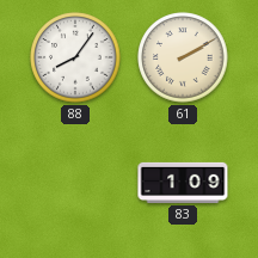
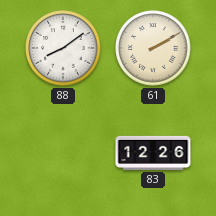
88: 8:06 -> 8:09
83: 1:09 -> 12:26
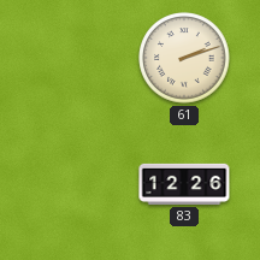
88: 8:09 -> none
61: 2:10 -> 2:12
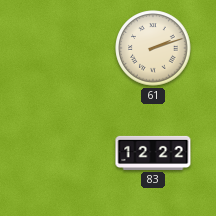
83: 12:26 -> 12:22
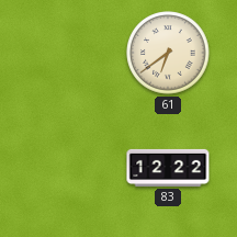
61: 2:12 -> 6:39
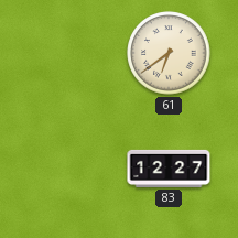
83: 12:22 -> 12:27
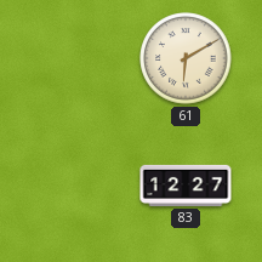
61: 6:39 -> 6:10
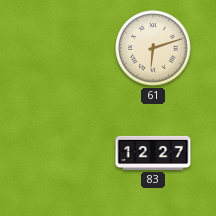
61: 6:10 -> 6:12
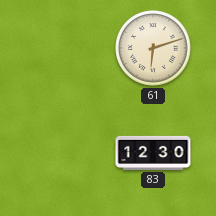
83: 12:27 -> 12:30
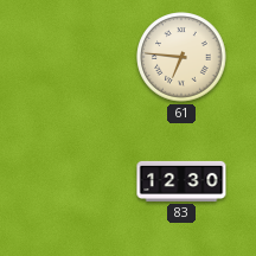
61: 6:12 -> 6:46
